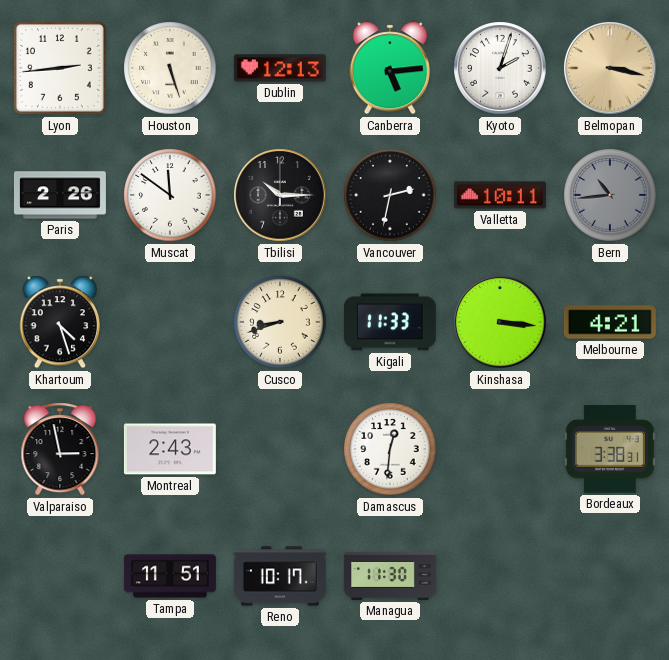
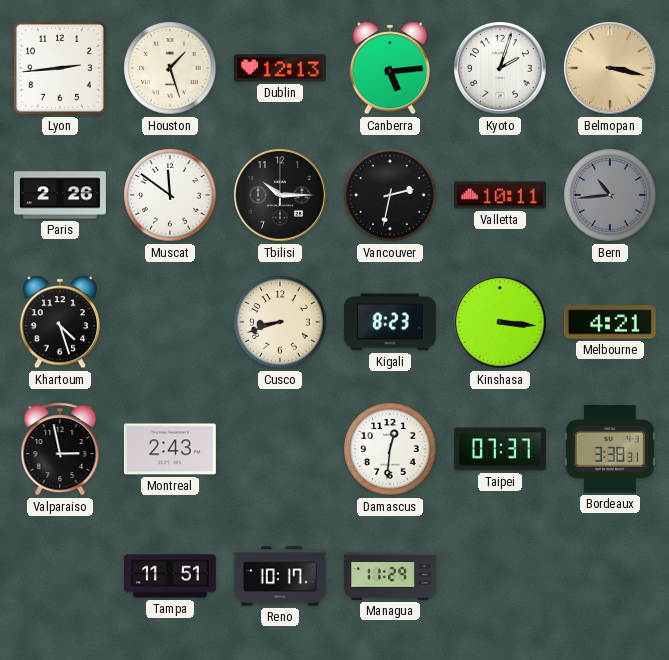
Houston: 5:27 -> 1:27
Kigali: 11:33 -> 8:23
Taipei: none -> 07:37
Managua: 11:30 -> 11:29
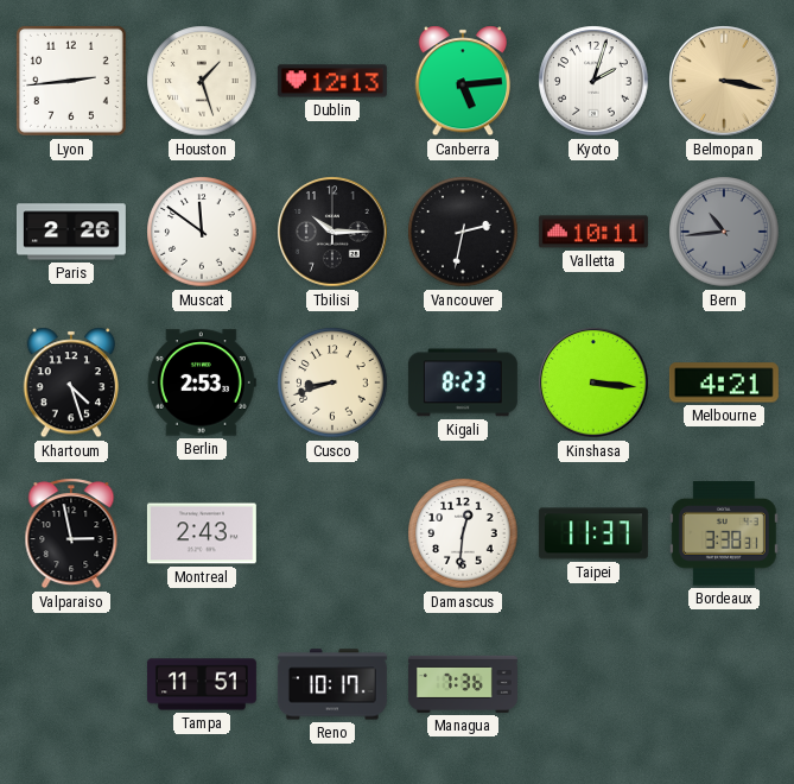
Berlin: none -> 2:53
Taipei: 07:37 -> 11:37
Managua: 11:29 -> 7:36
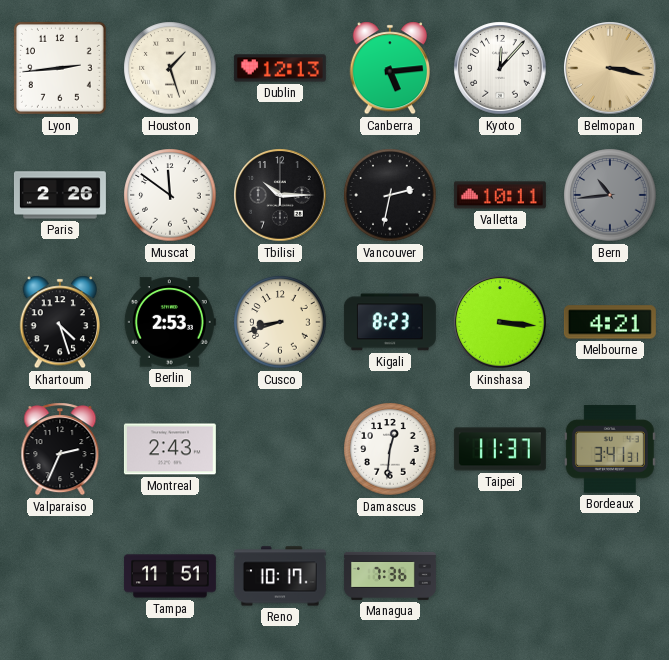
Kyoto: 2:03 -> 12:07
Valparaiso: 2:58 -> 2:34
Bordeaux: 3:38 -> 3:41
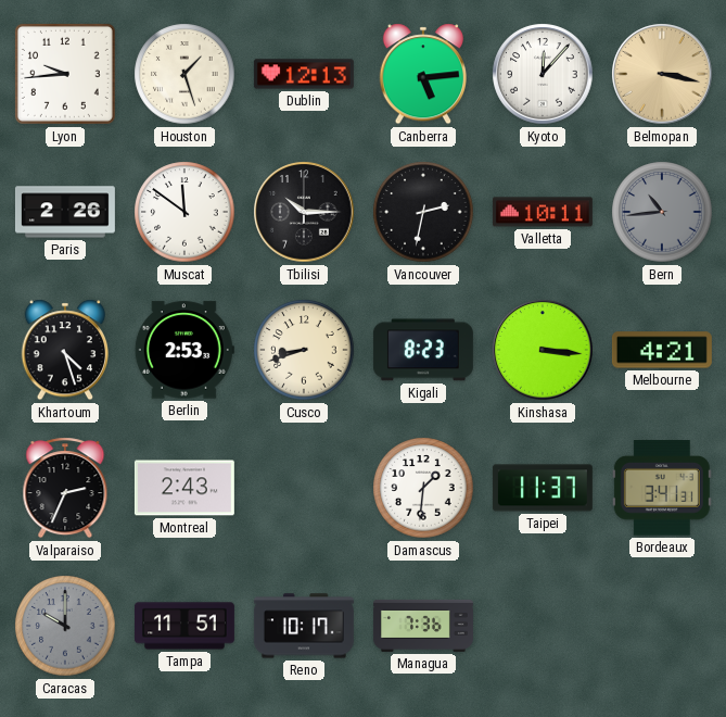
Lyon: 2:44 -> 9:44
Damascus: 12:31 -> 1:31
Caracas: none -> 10:00
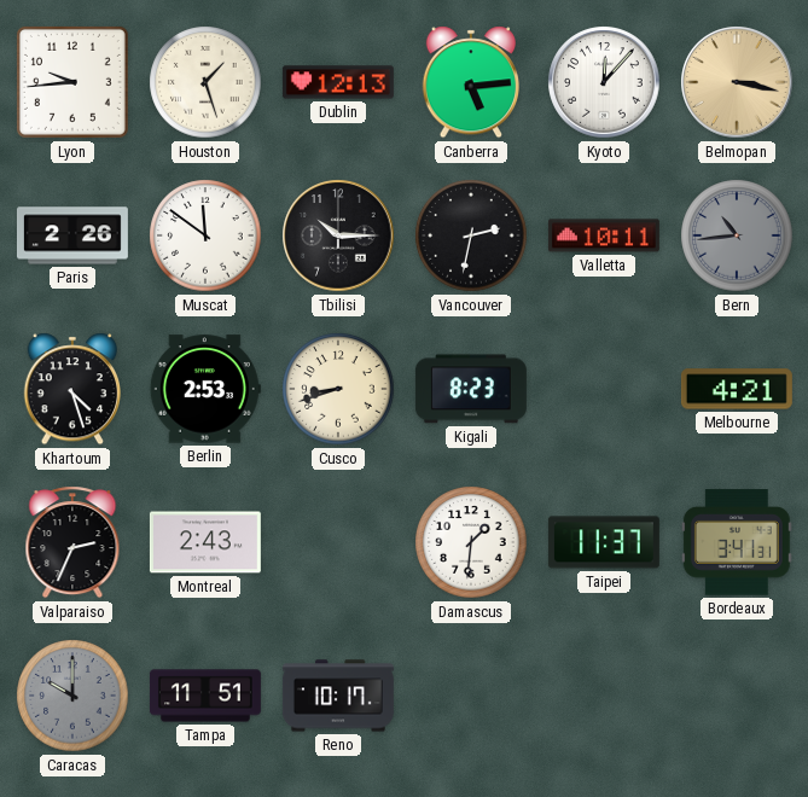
Kinshasa: 3:16 -> none
Managua: 7:36 -> none
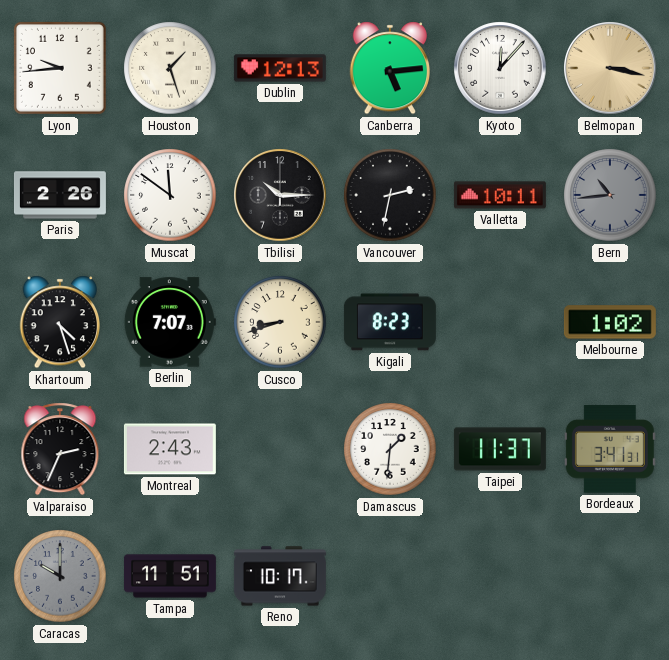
Berlin: 2:53 -> 7:07
Melbourne: 4:21 -> 1:02
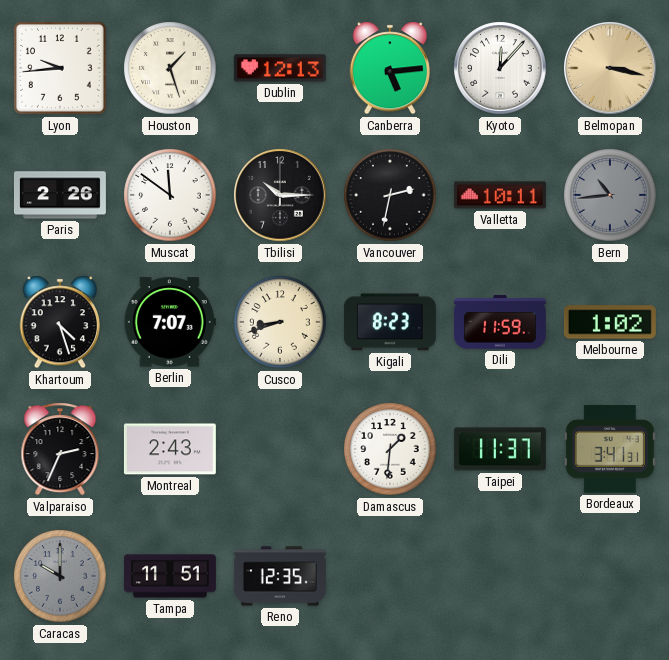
Dili: none -> 11:59
Reno: 10:17 -> 12:35
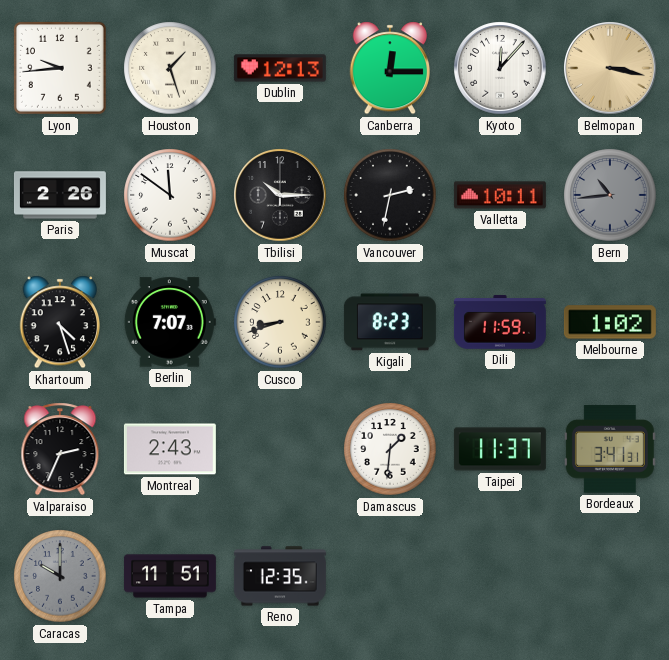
Canberra: 5:14 -> 12:15
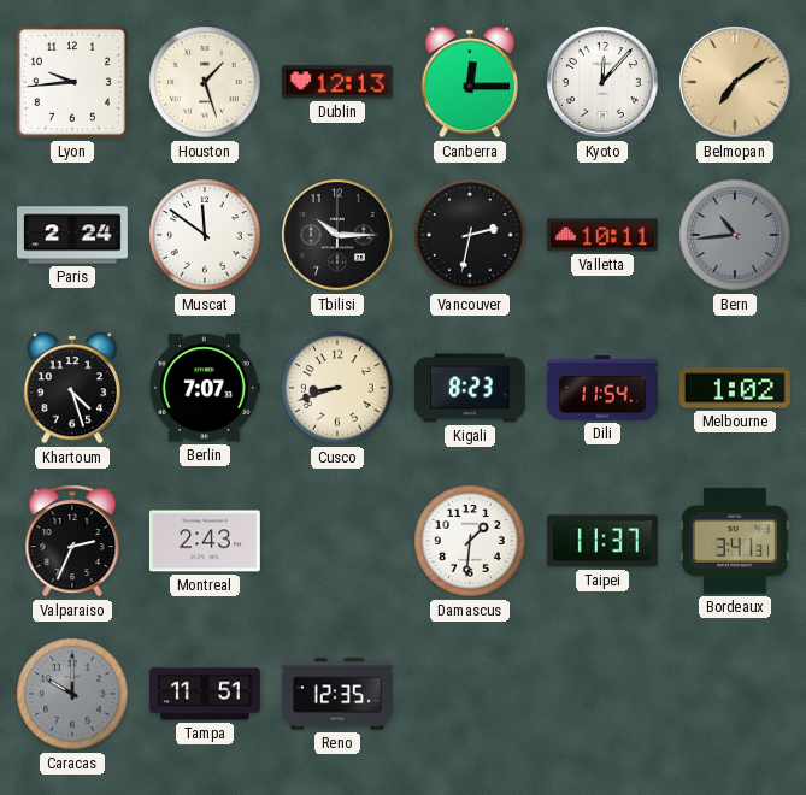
Belmopan: 3:17 -> 7:09
Paris: 2:26 -> 2:24
Dili: 11:59 -> 11:54
